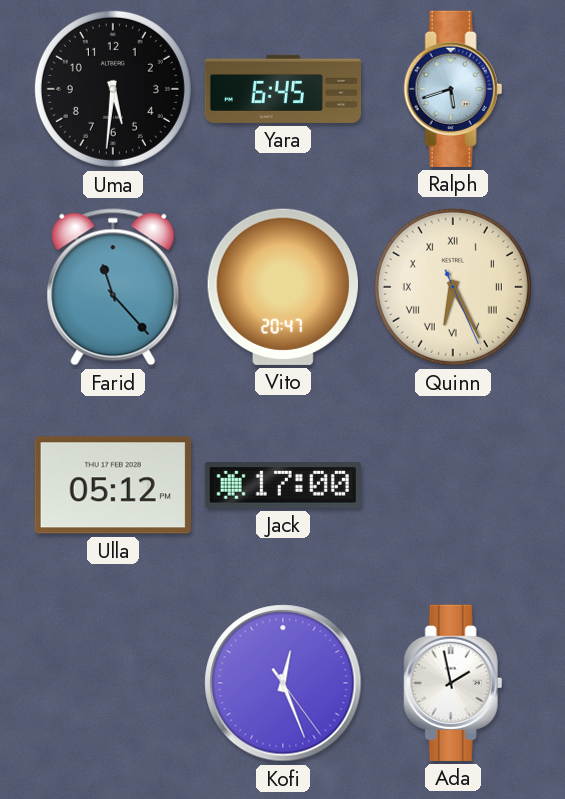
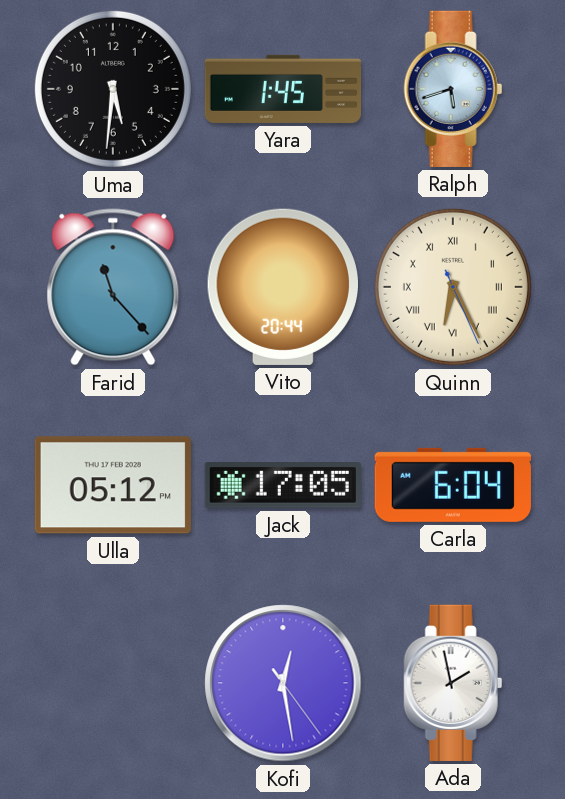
Yara: 6:45 -> 1:45
Vito: 20:47 -> 20:44
Jack: 17:00 -> 17:05
Carla: none -> 6:04
Kofi: 12:26 -> 12:28
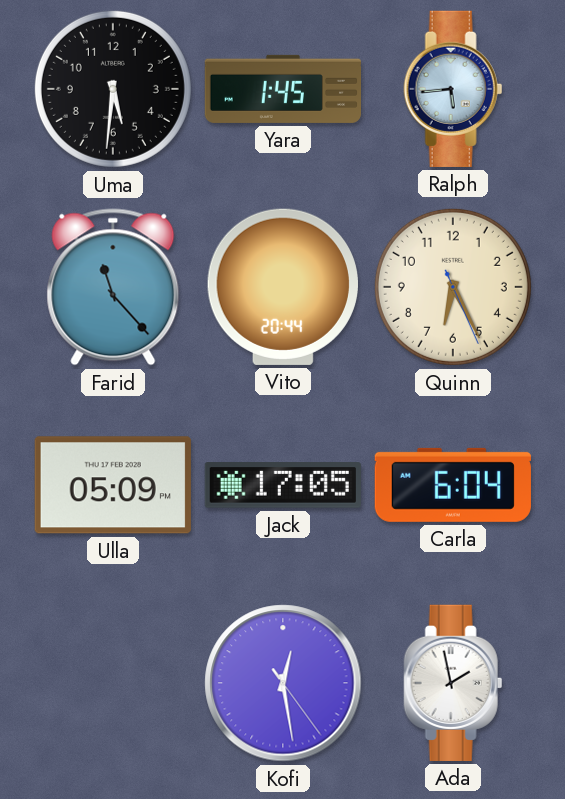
Ralph: 5:42 -> 5:44
Quinn numerals: Roman -> Arabic
Ulla: 05:12 -> 05:09
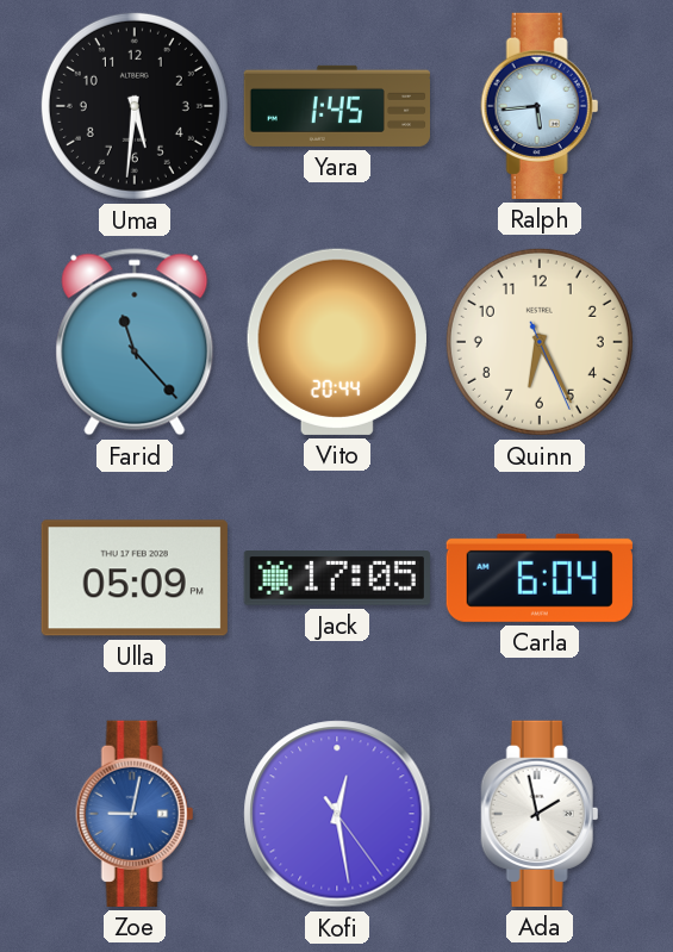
Zoe: none -> 9:02
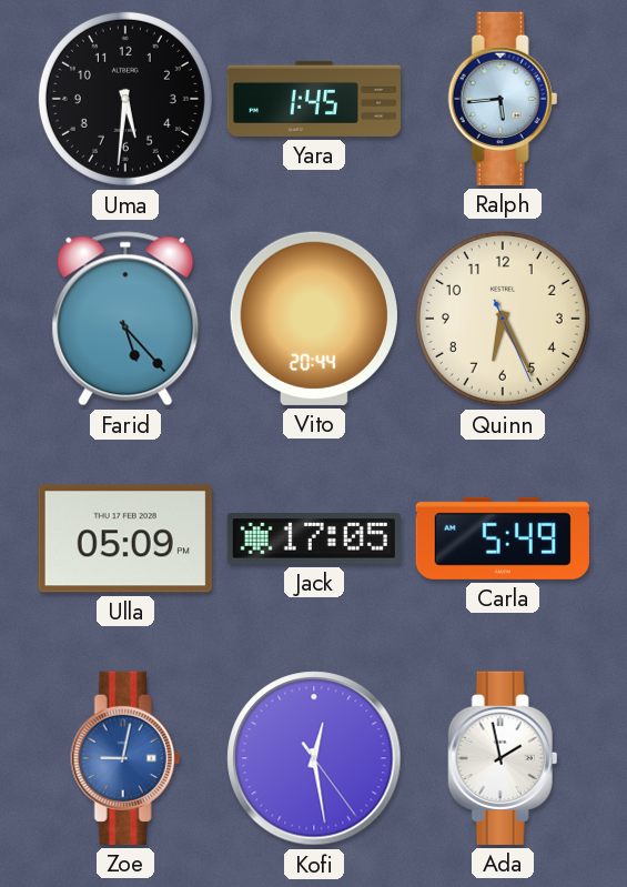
Farid: 11:23 -> 5:23
Carla: 6:04 -> 5:49
